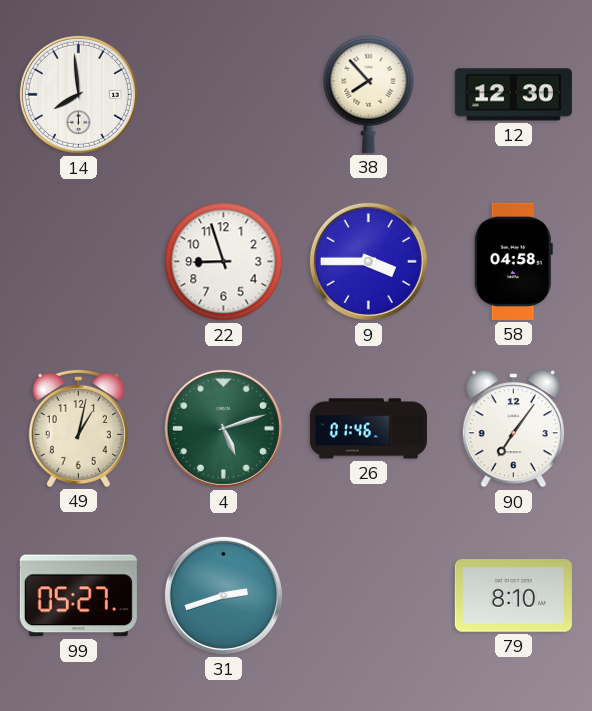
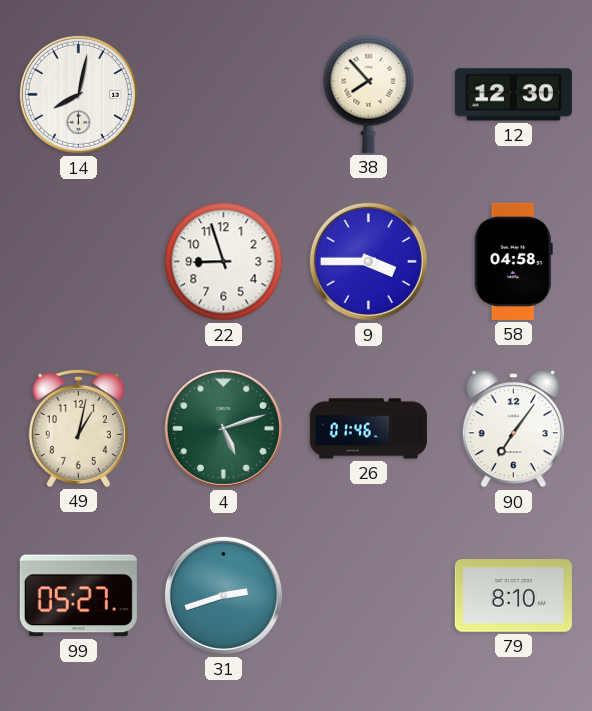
14: 7:59 -> 8:02
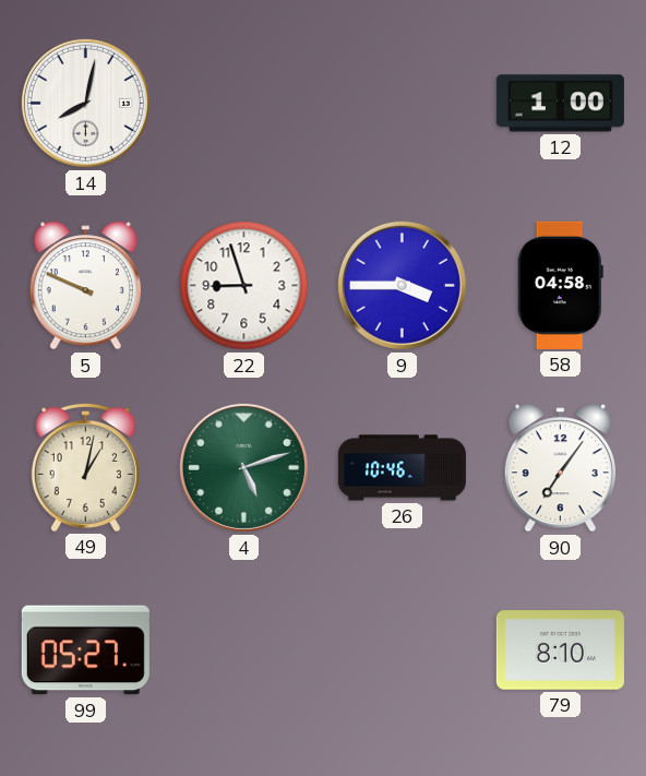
38: 7:53 -> none
12: 12:30 -> 1:00
5: none -> 9:49
26: 01:46 -> 10:46
31: 2:42 -> none
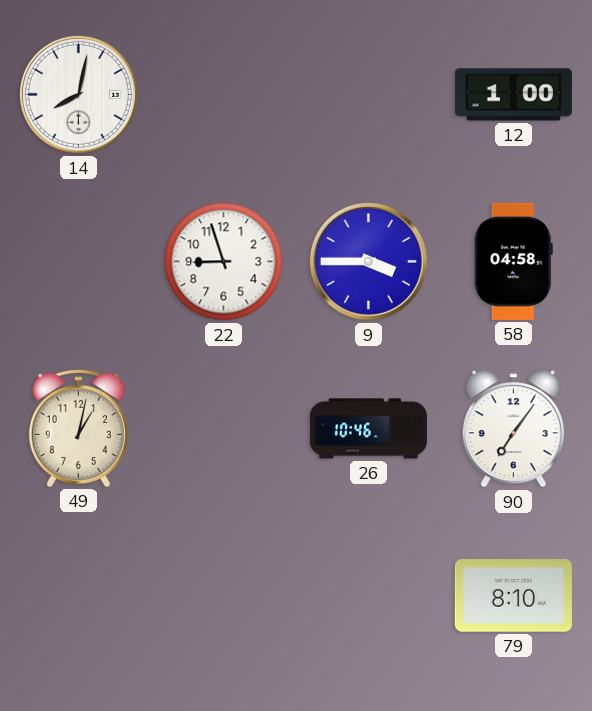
5: 9:49 -> none
4: 5:12 -> none
99: 05:27 -> none
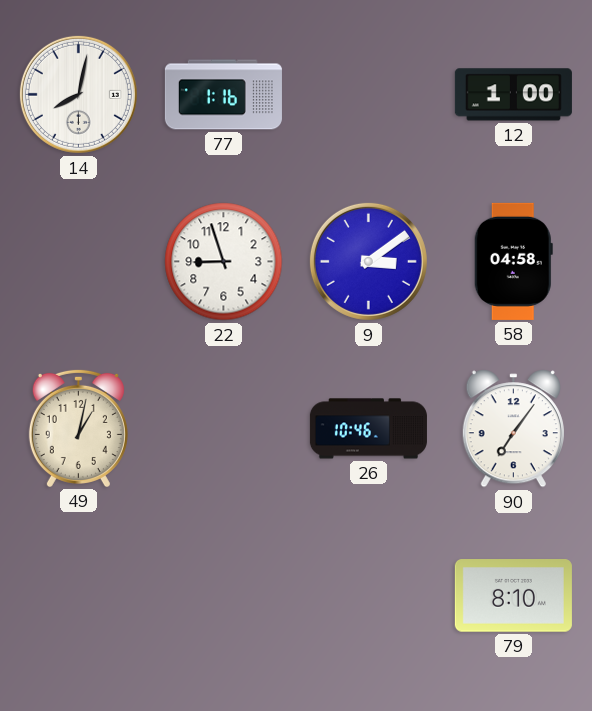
77: none -> 1:16
9: 3:45 -> 3:09
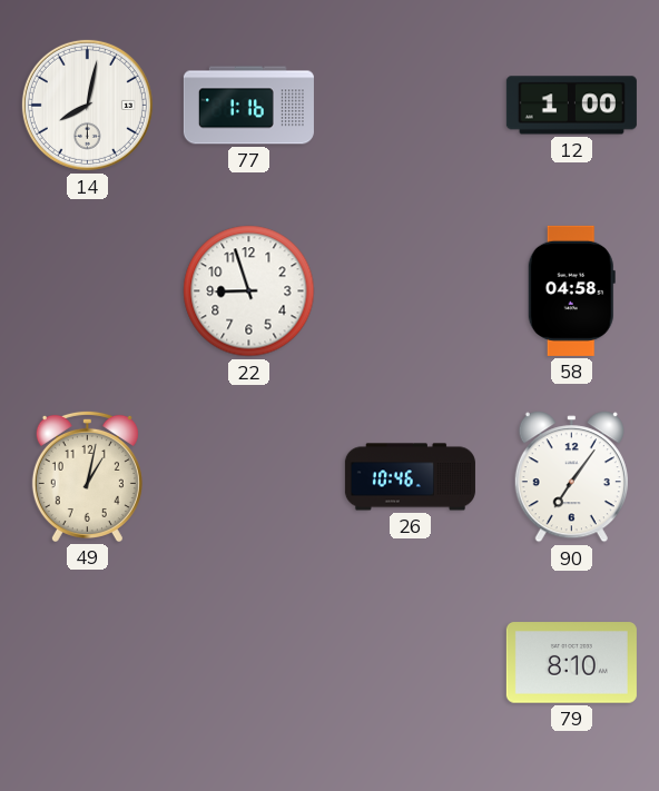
9: 3:09 -> none
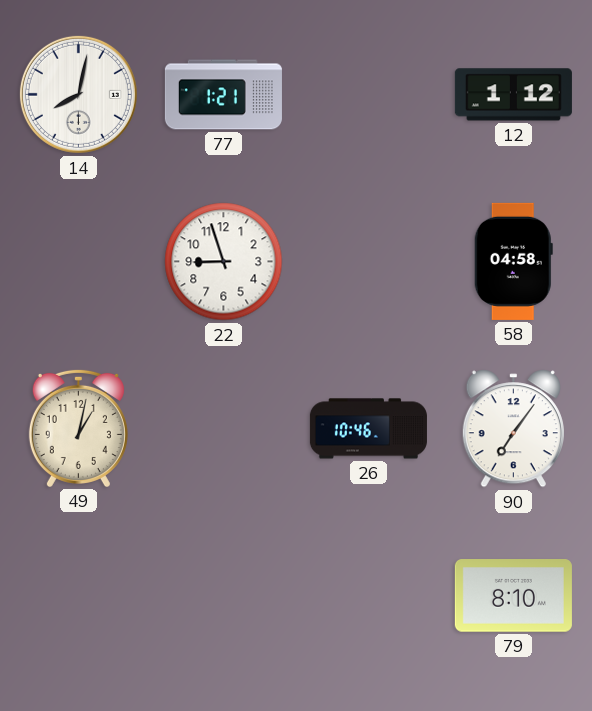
77: 1:16 -> 1:21
12: 1:00 -> 1:12
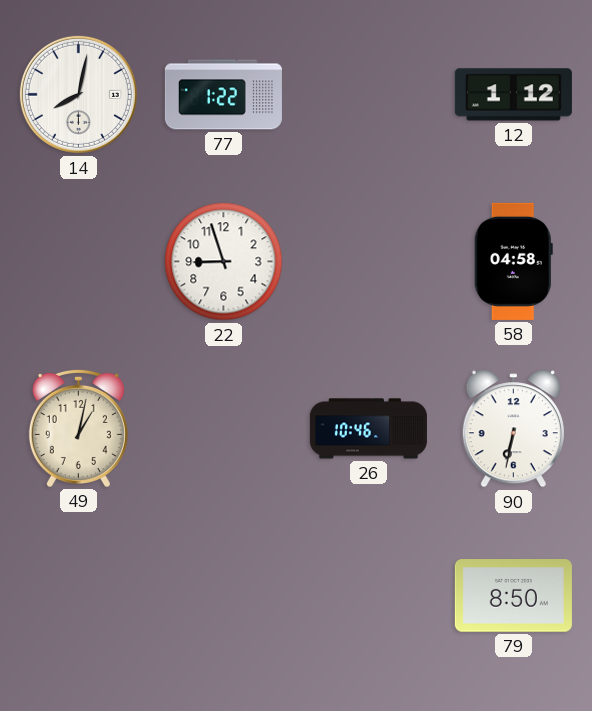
77: 1:21 -> 1:22
90: 7:06 -> 6:32
79: 8:10 -> 8:50
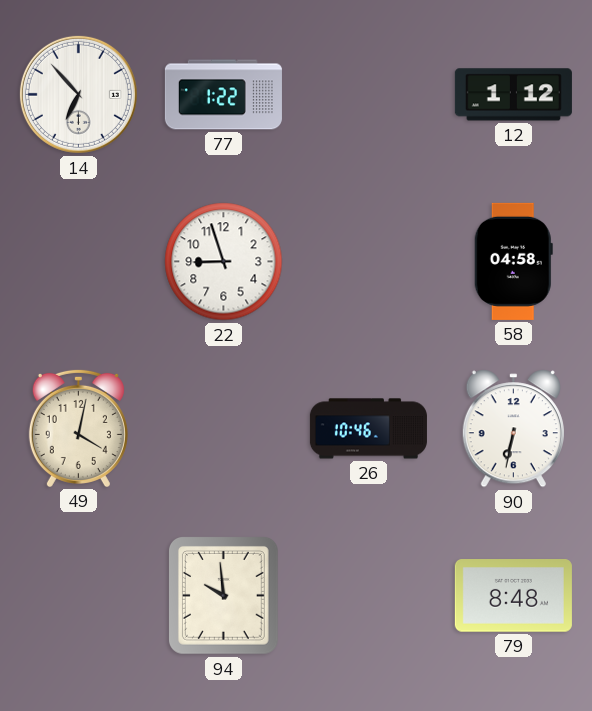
14: 8:02 -> 6:53
49: 1:02 -> 4:02
94: none -> 9:59
79: 8:50 -> 8:48
